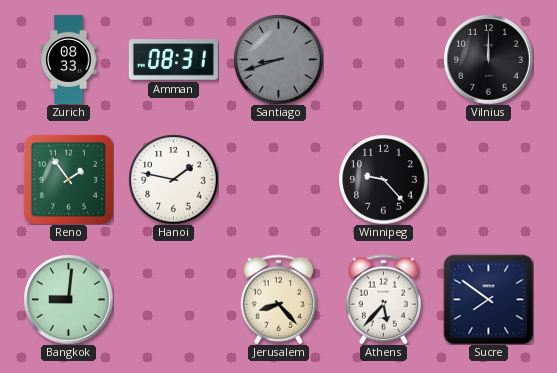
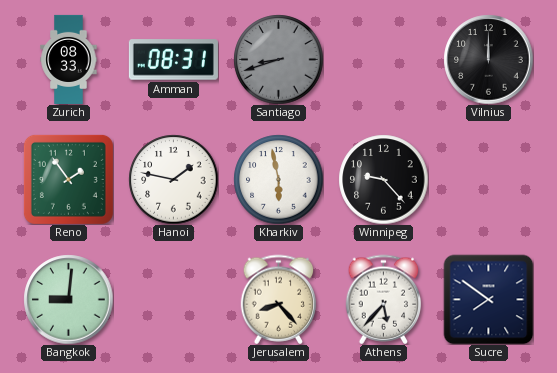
Kharkiv: none -> 5:58
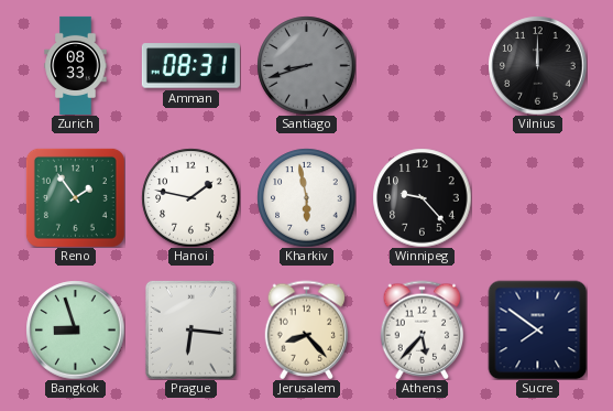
Bangkok: 9:01 -> 8:57
Prague: none -> 6:16
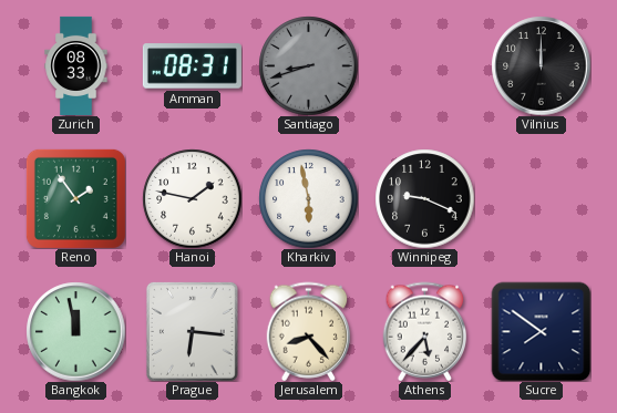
Winnipeg: 9:23 -> 9:19
Bangkok: 8:57 -> 11:58
